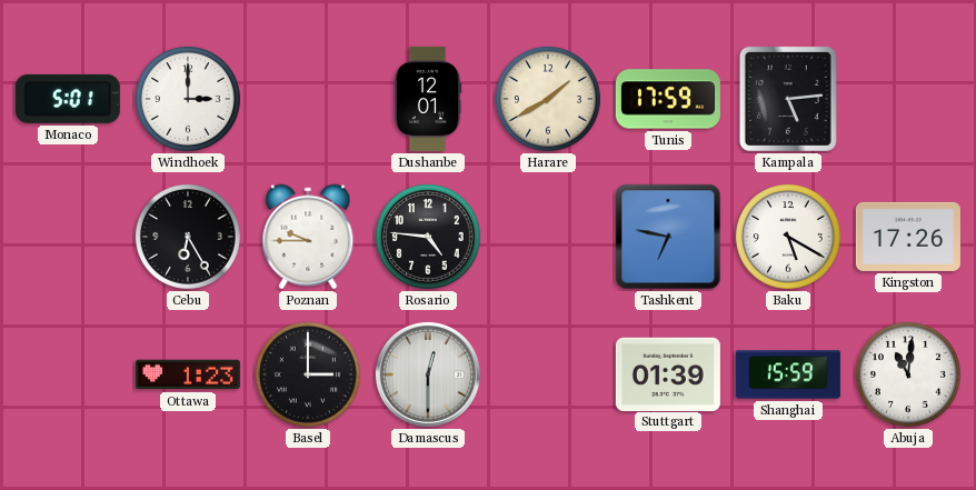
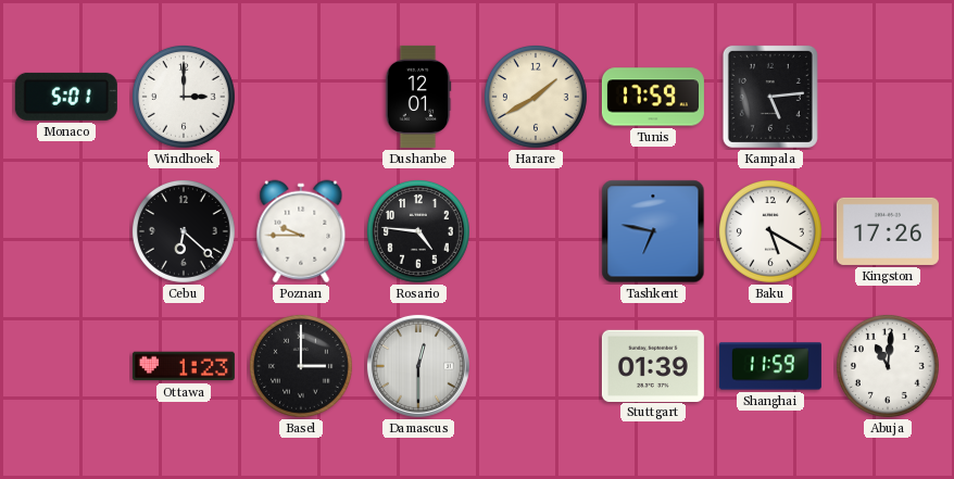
Cebu: 6:25 -> 6:22
Shanghai: 15:59 -> 11:59
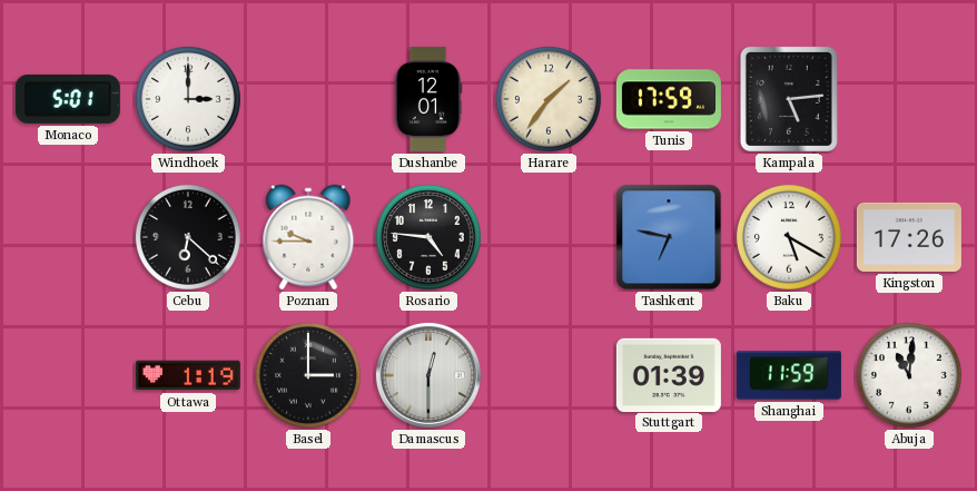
Harare: 1:40 -> 1:36
Ottawa: 1:23 -> 1:19
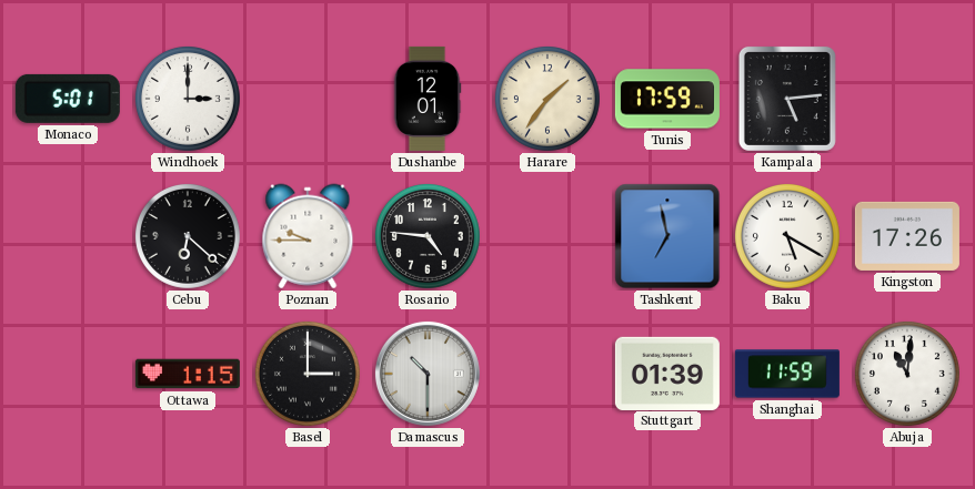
Tashkent: 6:47 -> 6:58
Ottawa: 1:19 -> 1:15
Damascus: 12:30 -> 10:30
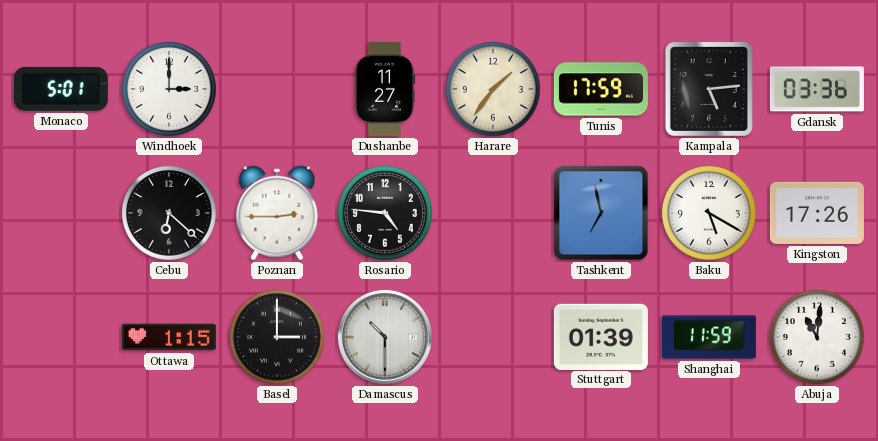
Dushanbe: 12:01 -> 11:27
Gdansk: none -> 03:36
Poznan: 9:45 -> 2:45
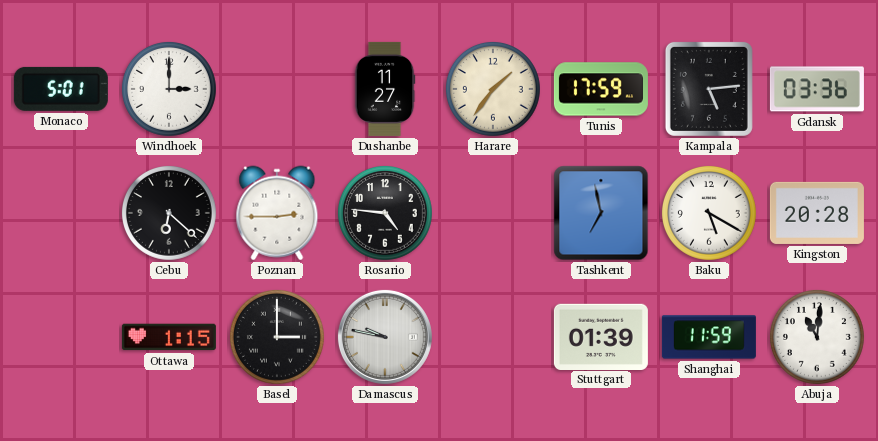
Kingston: 17:26 -> 20:28
Damascus: 10:30 -> 9:47
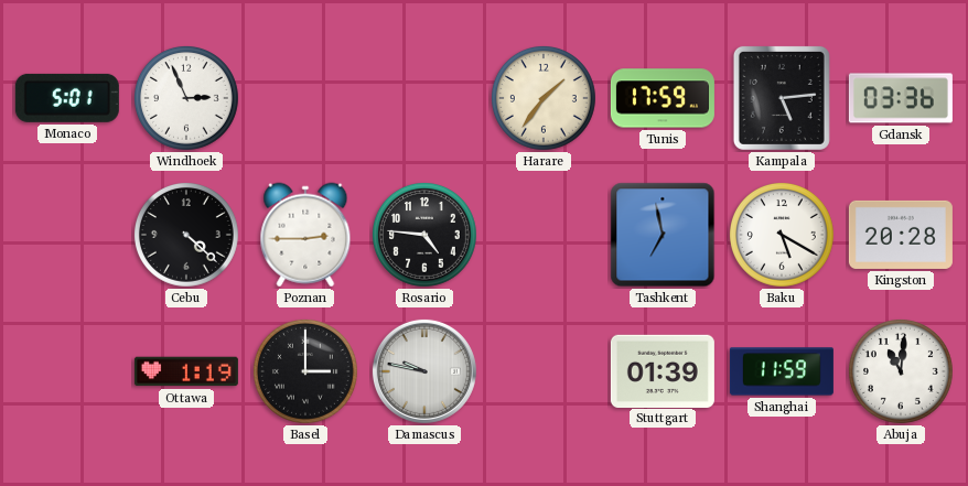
Windhoek: 3:00 -> 2:56
Dushanbe: 11:27 -> none
Cebu: 6:22 -> 4:22
Ottawa: 1:15 -> 1:19
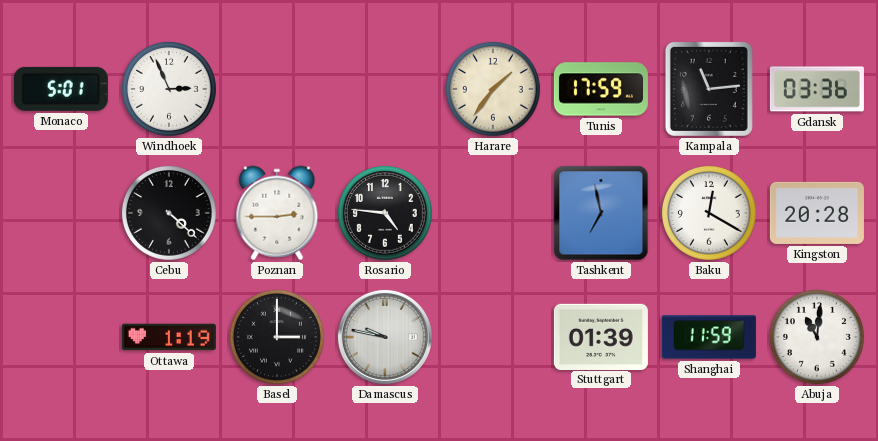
Kampala: 5:14 -> 11:14
Baku: 5:20 -> 12:20
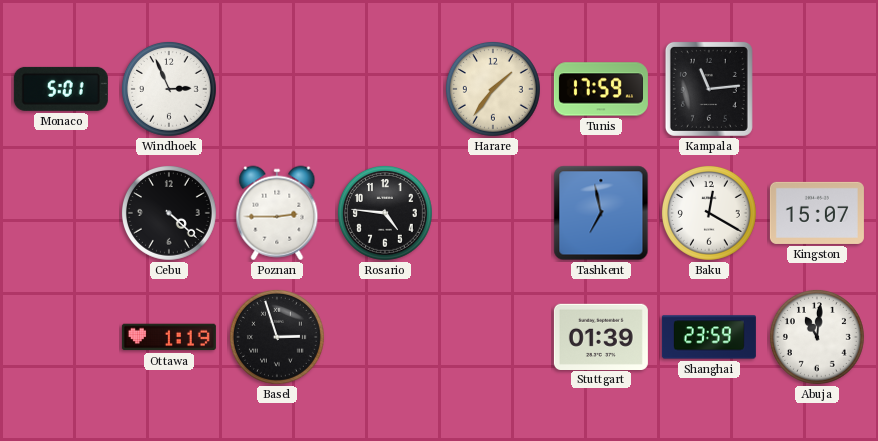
Gdansk: 03:36 -> none
Kingston: 20:28 -> 15:07
Basel: 3:00 -> 2:57
Damascus: 9:47 -> none
Shanghai: 11:59 -> 23:59
